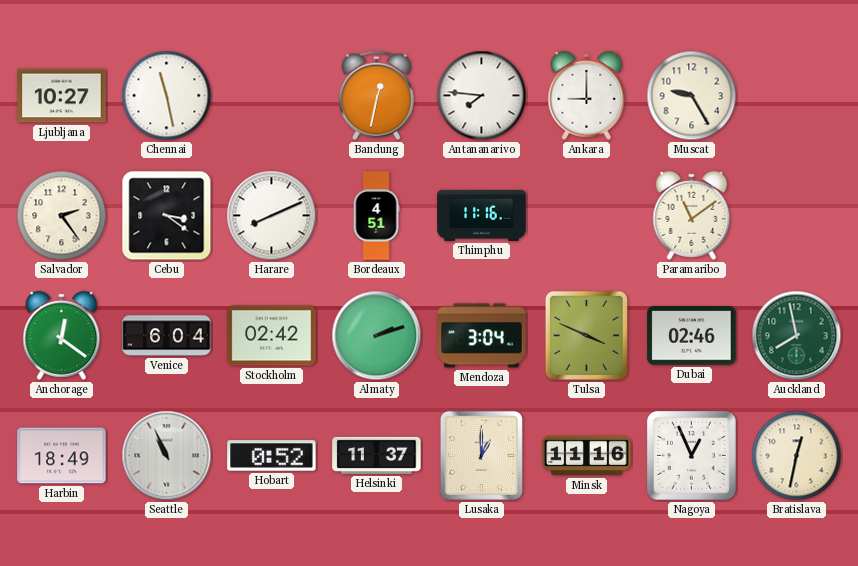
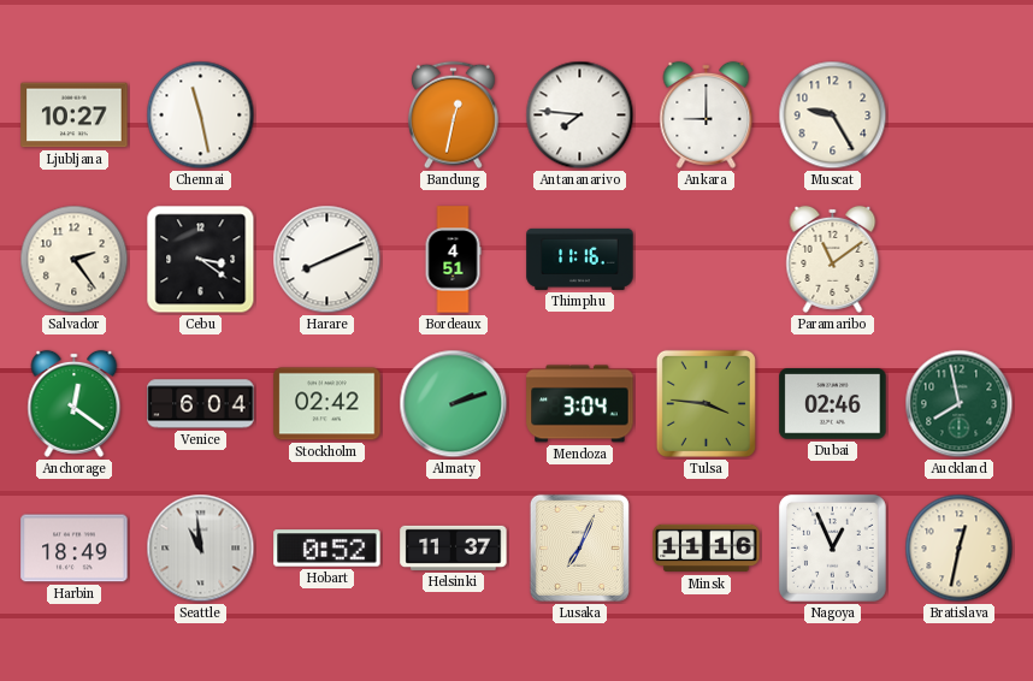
Tulsa: 3:49 -> 3:46
Seattle: 10:56 -> 10:59
Lusaka: 1:00 -> 7:04
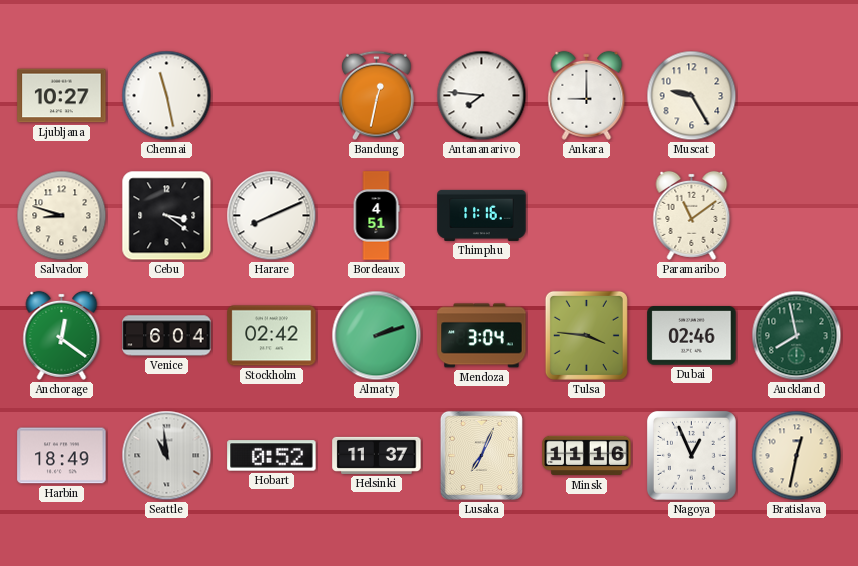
Salvador: 2:24 -> 8:48
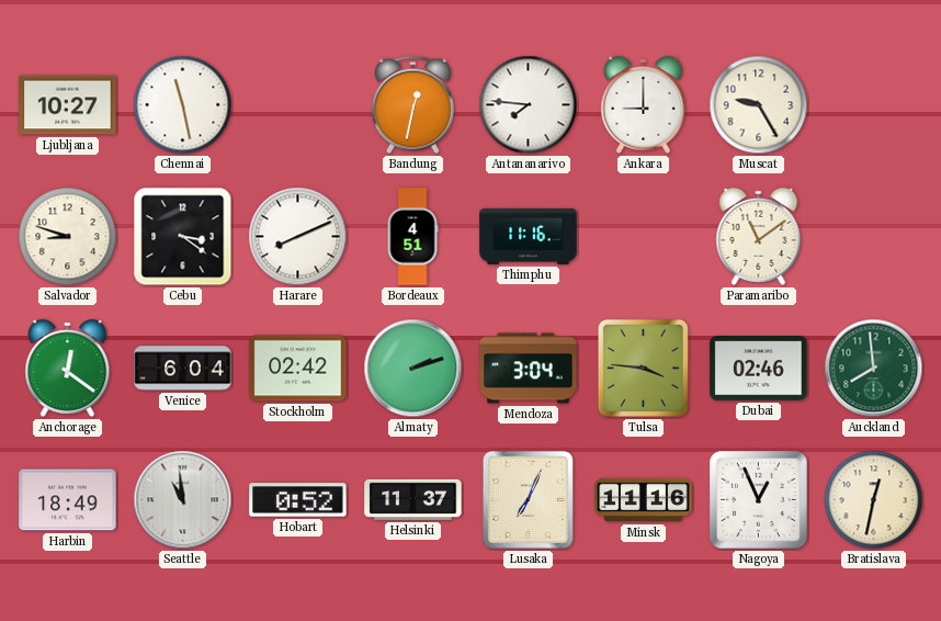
Auckland: 7:58 -> 7:59
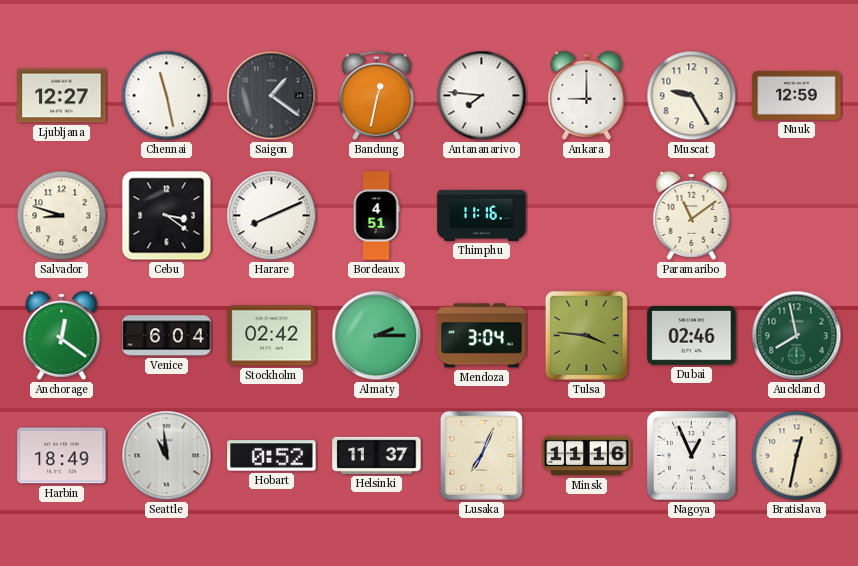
Ljubljana: 10:27 -> 12:27
Saigon: none -> 1:21
Nuuk: none -> 12:59
Almaty: 2:12 -> 2:15
Auckland: 7:59 -> 7:58
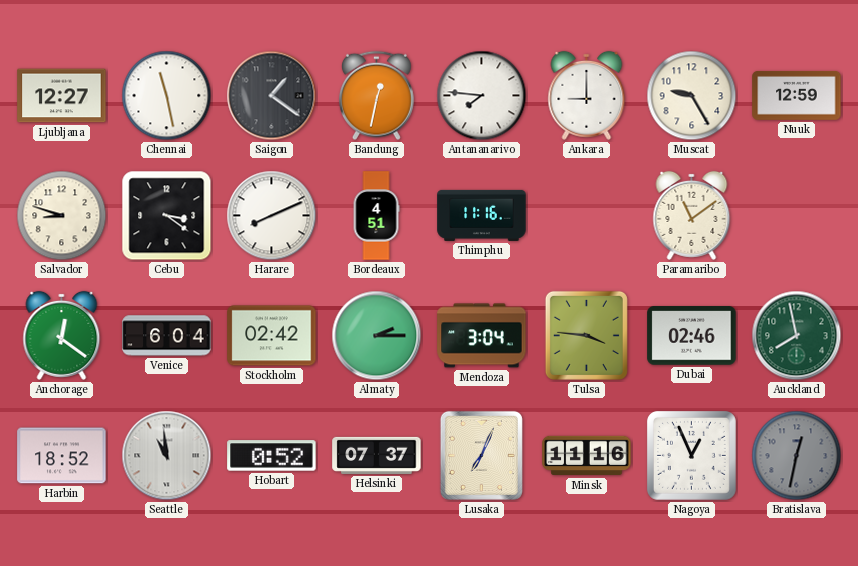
Harbin: 18:49 -> 18:52
Helsinki: 11:37 -> 07:37
Bratislava dial: cream -> grey
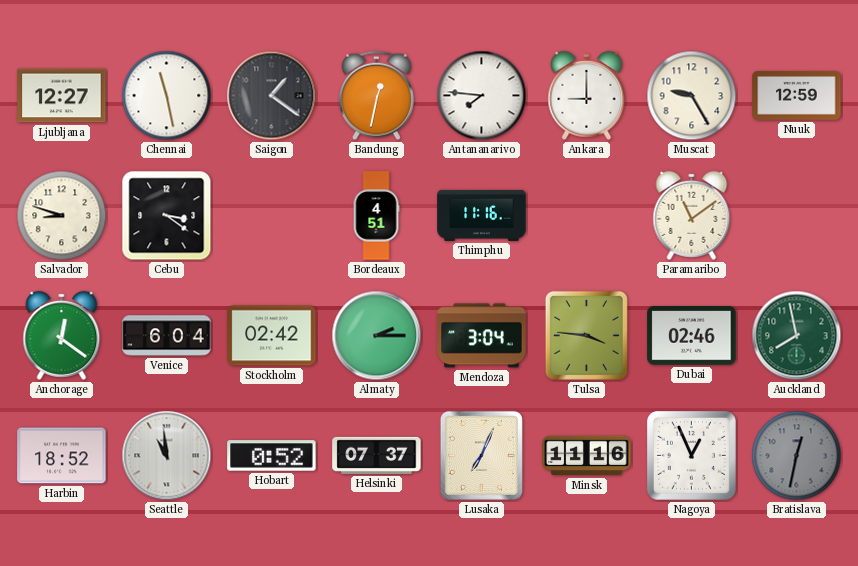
Harare: 8:11 -> none
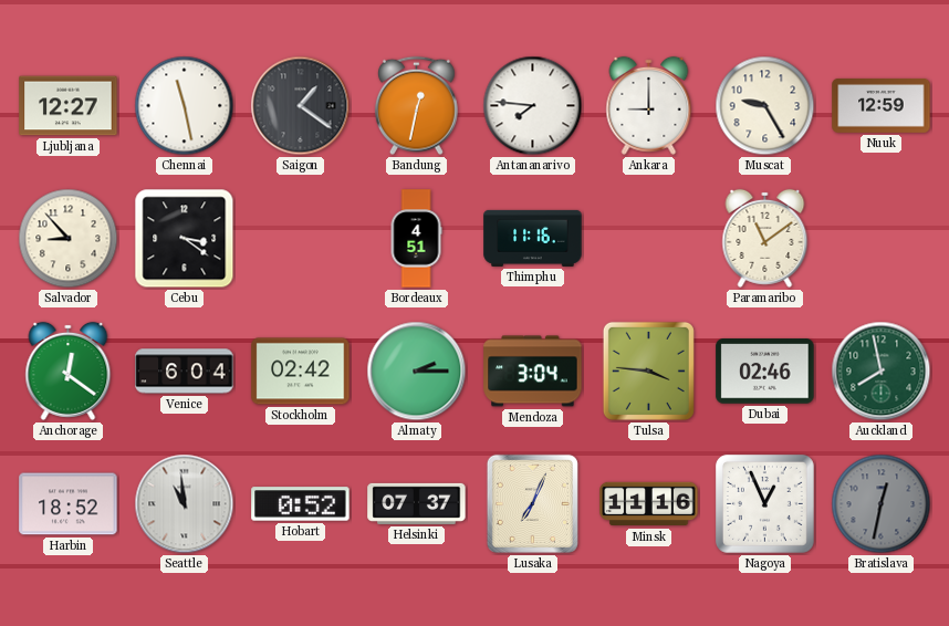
Salvador: 8:48 -> 8:53
